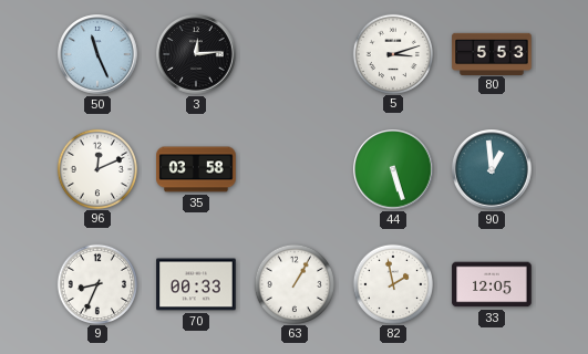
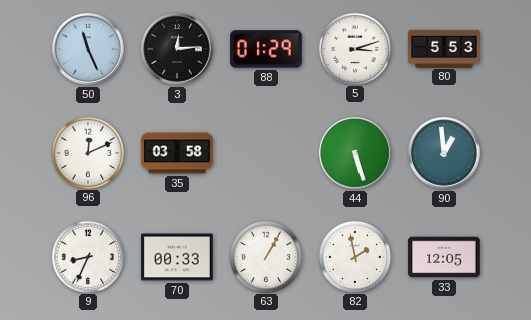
88: none -> 01:29
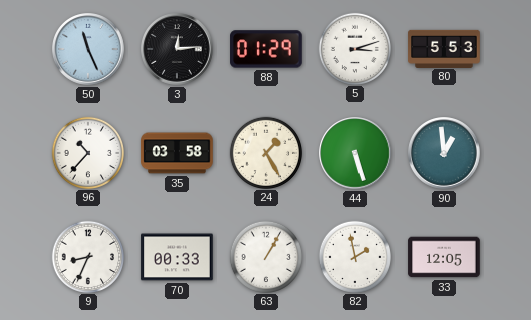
96: 12:11 -> 10:37
24: none -> 1:25
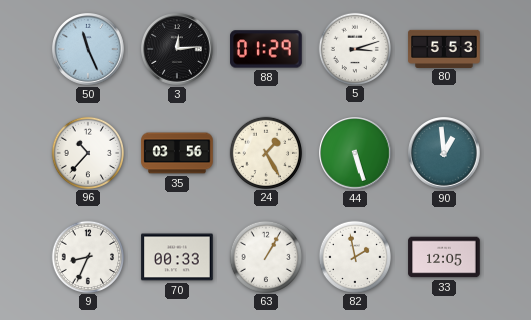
35: 03:58 -> 03:56
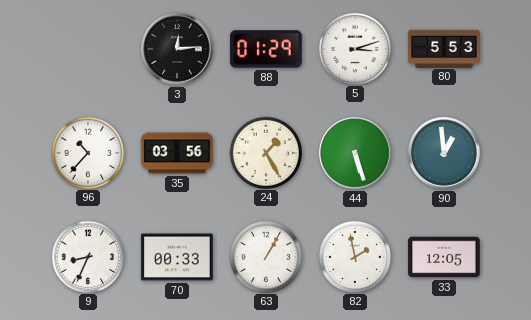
50: 11:26 -> none
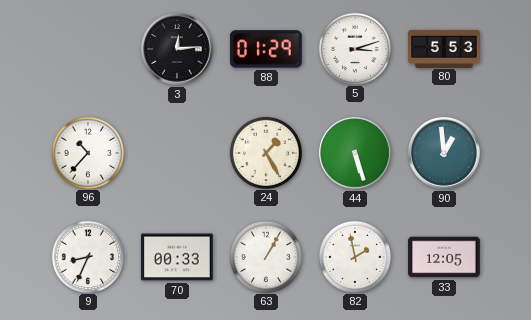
35: 03:56 -> none
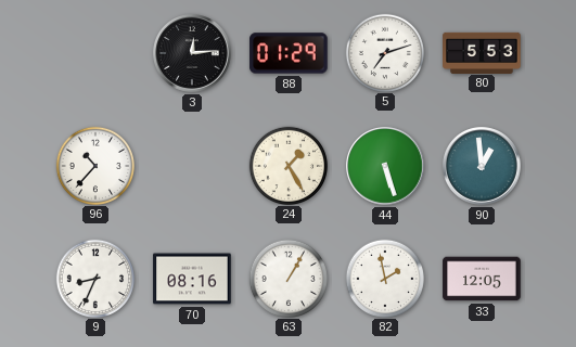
5: 3:12 -> 7:12
70: 00:33 -> 08:16
